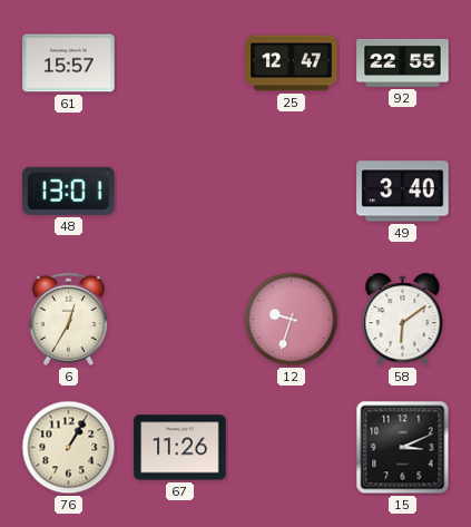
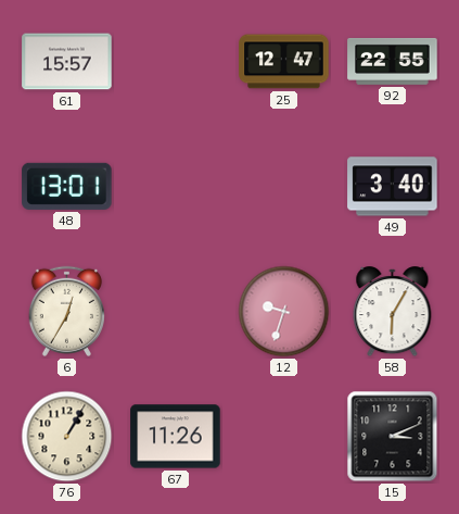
58: 6:09 -> 6:05
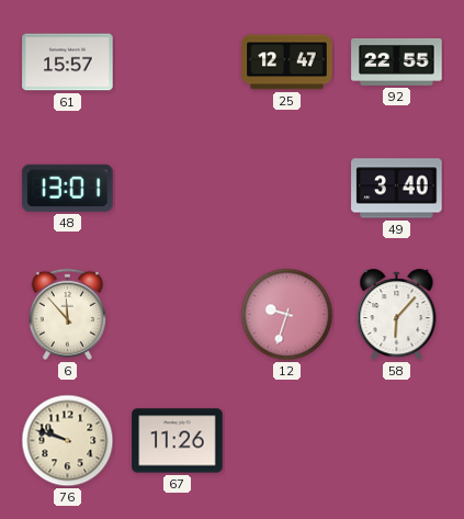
6: 12:35 -> 11:53
58: 6:05 -> 6:07
76: 1:05 -> 9:48
15: 3:11 -> none
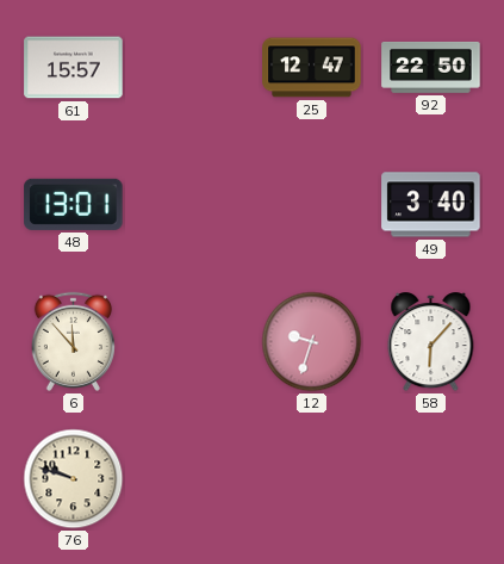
92: 22:55 -> 22:50
67: 11:26 -> none
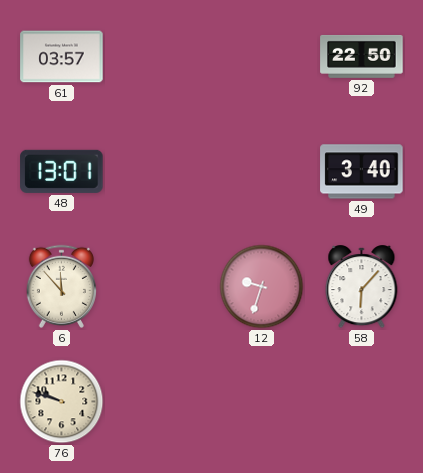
61: 15:57 -> 03:57
25: 12:47 -> none
